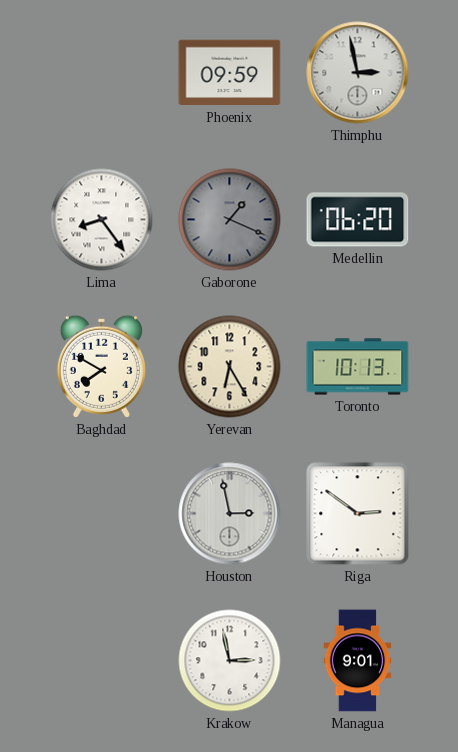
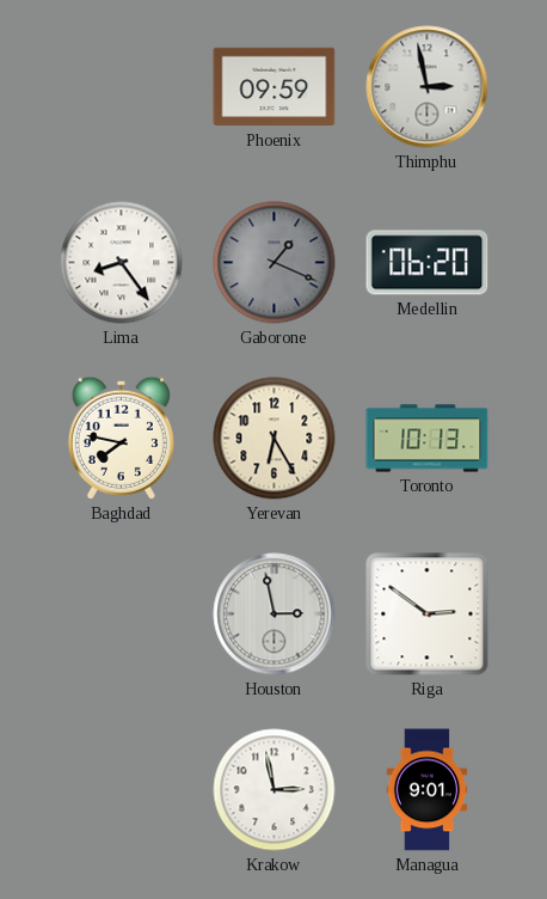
Baghdad: 7:50 -> 7:47
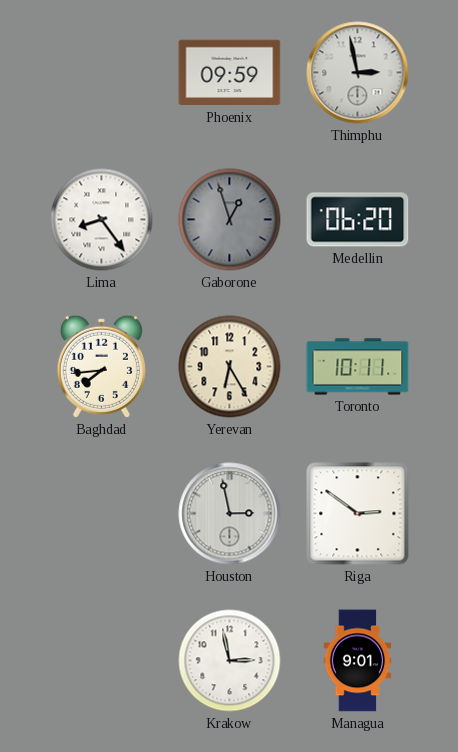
Gaborone: 1:19 -> 12:57
Baghdad: 7:47 -> 7:44
Toronto: 10:13 -> 10:11
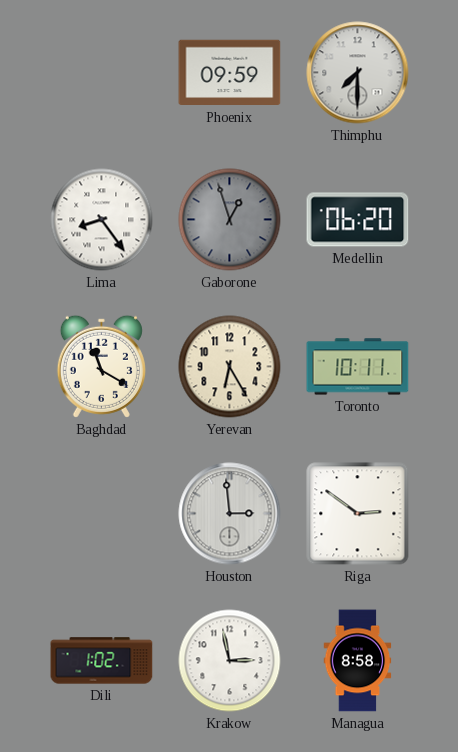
Thimphu: 2:58 -> 7:30
Baghdad: 7:44 -> 11:20
Houston: 2:58 -> 2:59
Dili: none -> 1:02
Managua: 9:01 -> 8:58
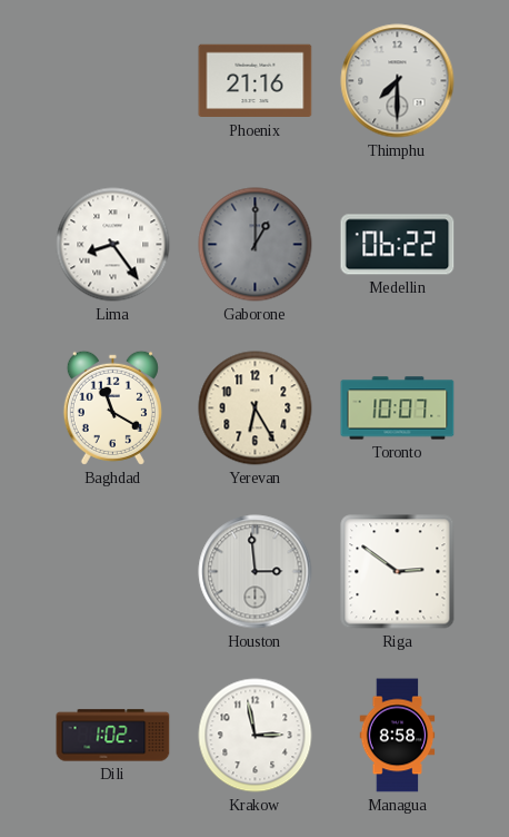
Phoenix: 09:59 -> 21:16
Gaborone: 12:57 -> 1:00
Medellin: 06:20 -> 06:22
Toronto: 10:11 -> 10:07
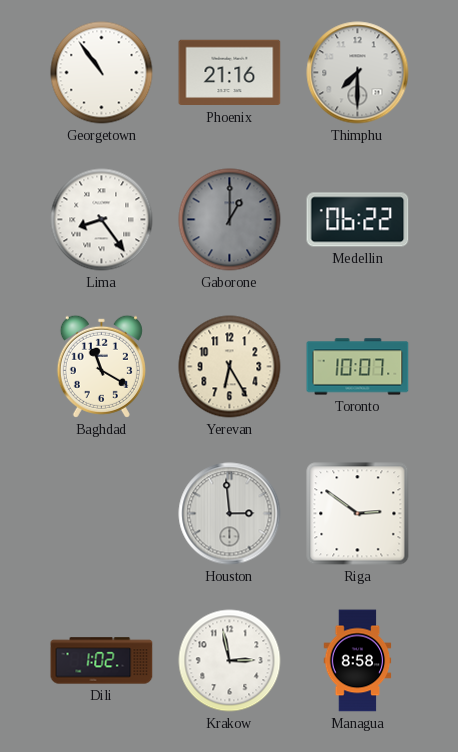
Georgetown: none -> 10:54
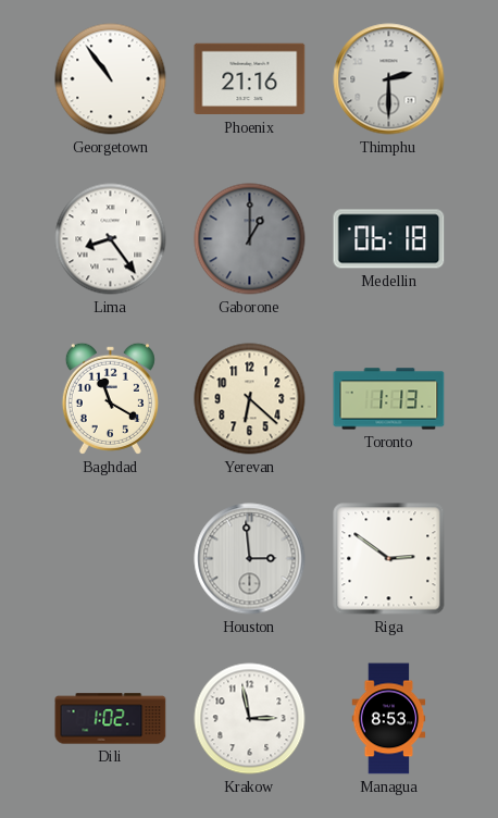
Thimphu: 7:30 -> 2:30
Medellin: 06:22 -> 06:18
Yerevan: 6:25 -> 6:22
Toronto: 10:07 -> 1:13
Managua: 8:58 -> 8:53
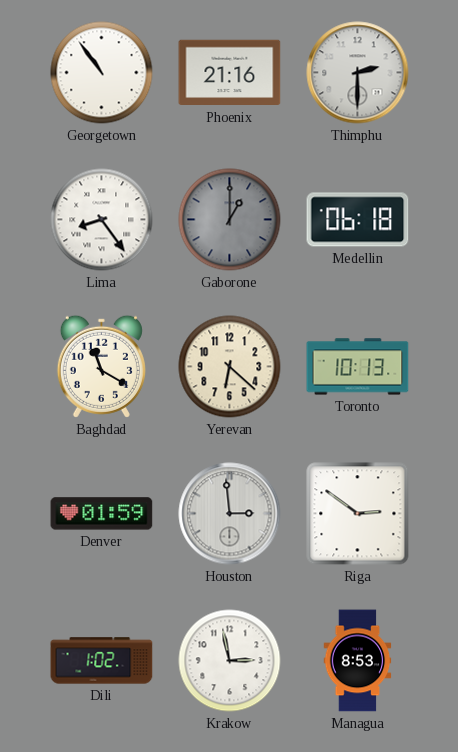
Toronto: 1:13 -> 10:13
Denver: none -> 01:59
